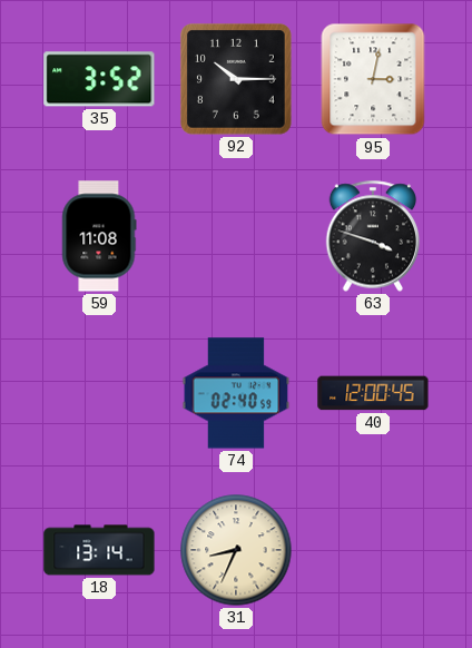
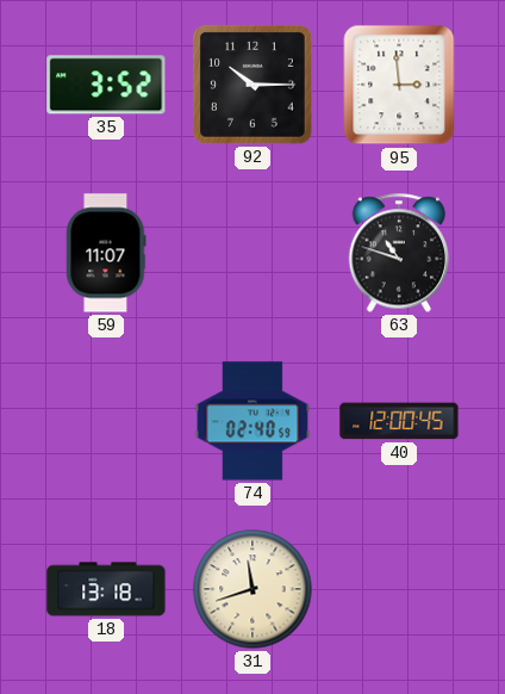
95: 3:02 -> 2:59
59: 11:08 -> 11:07
63: 3:48 -> 10:48
18: 13:14 -> 13:18
31: 8:34 -> 11:42
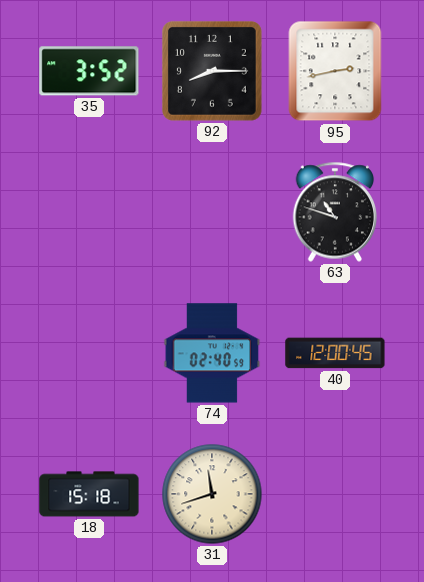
92: 10:15 -> 8:15
95: 2:59 -> 2:43
59: 11:07 -> none
18: 13:18 -> 15:18
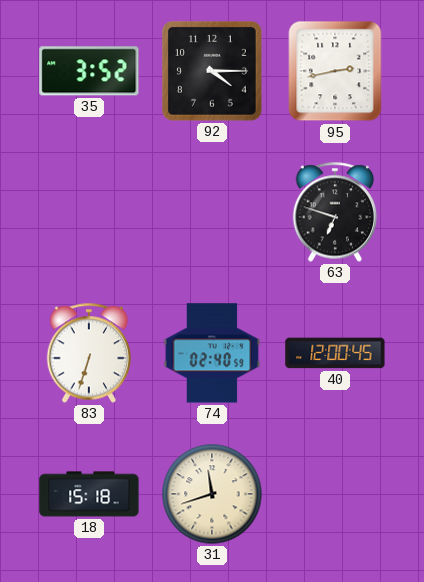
92: 8:15 -> 4:15
63: 10:48 -> 6:48
83: none -> 6:33
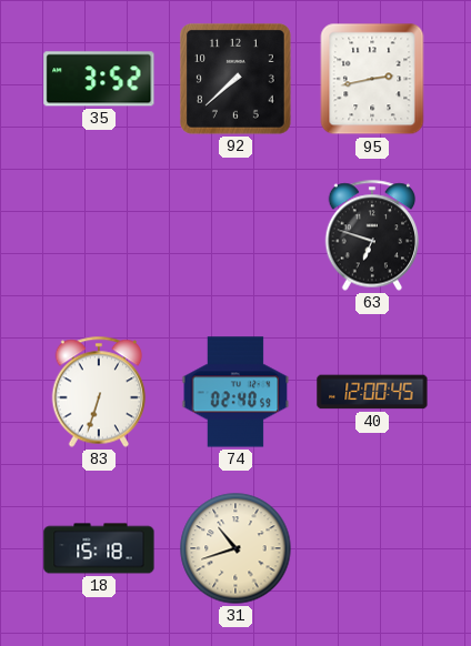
92: 4:15 -> 7:38
31: 11:42 -> 10:42
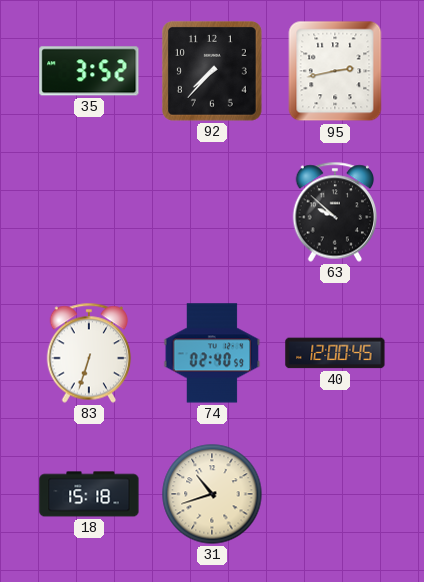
92: 7:38 -> 7:37
63: 6:48 -> 9:52
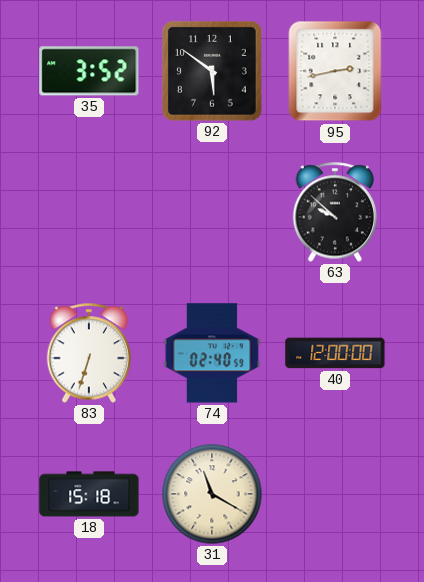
92: 7:37 -> 5:51
40: 12:00:45 -> 12:00:00
31: 10:42 -> 11:20
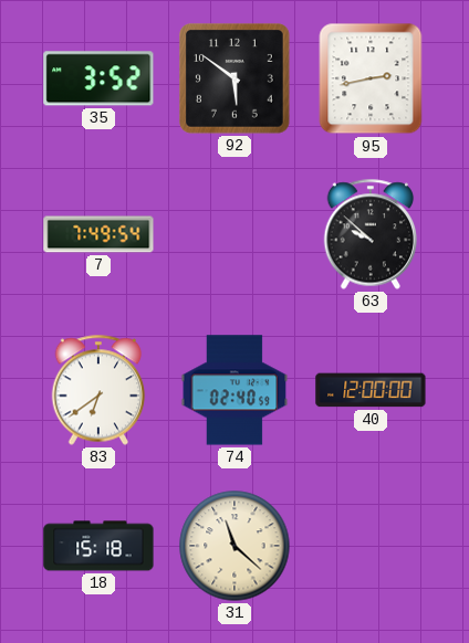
7: none -> 7:49
83: 6:33 -> 6:39
31: 11:20 -> 11:22
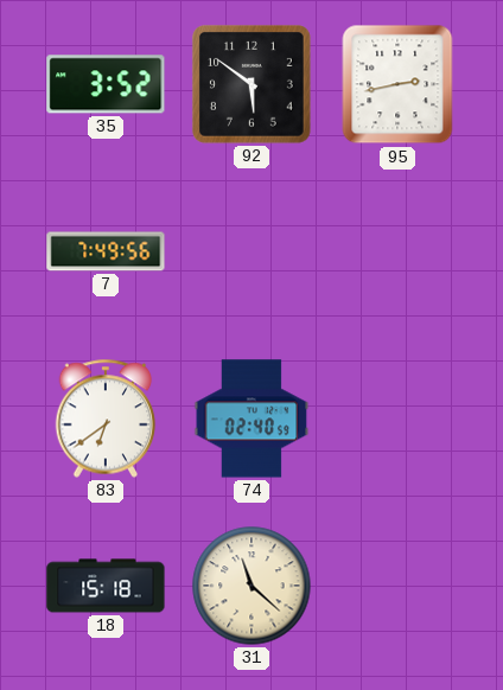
7: 7:49:54 -> 7:49:56
63: 9:52 -> none
40: 12:00 -> none
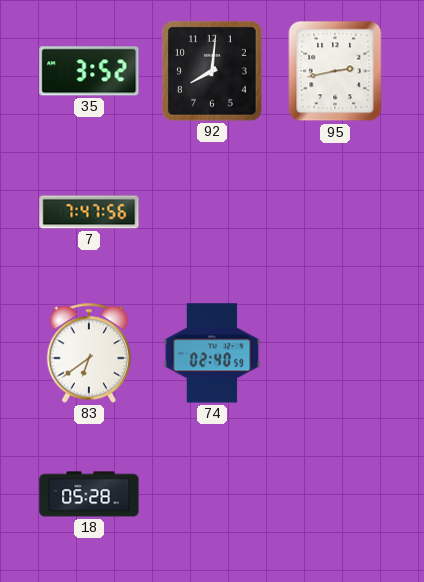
92: 5:51 -> 8:01
7: 7:49 -> 7:47
18: 15:18 -> 05:28
31: 11:22 -> none
